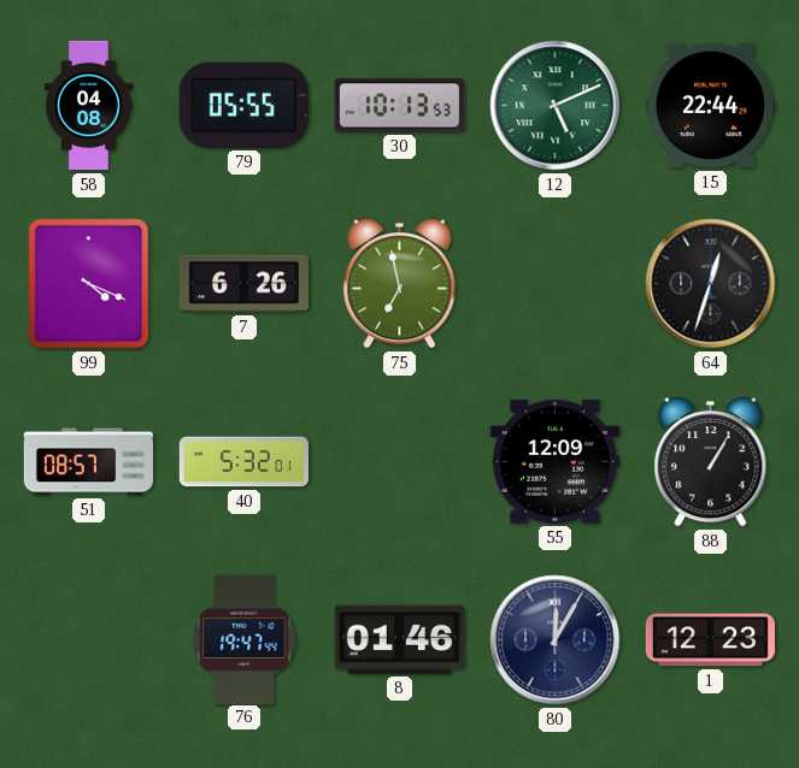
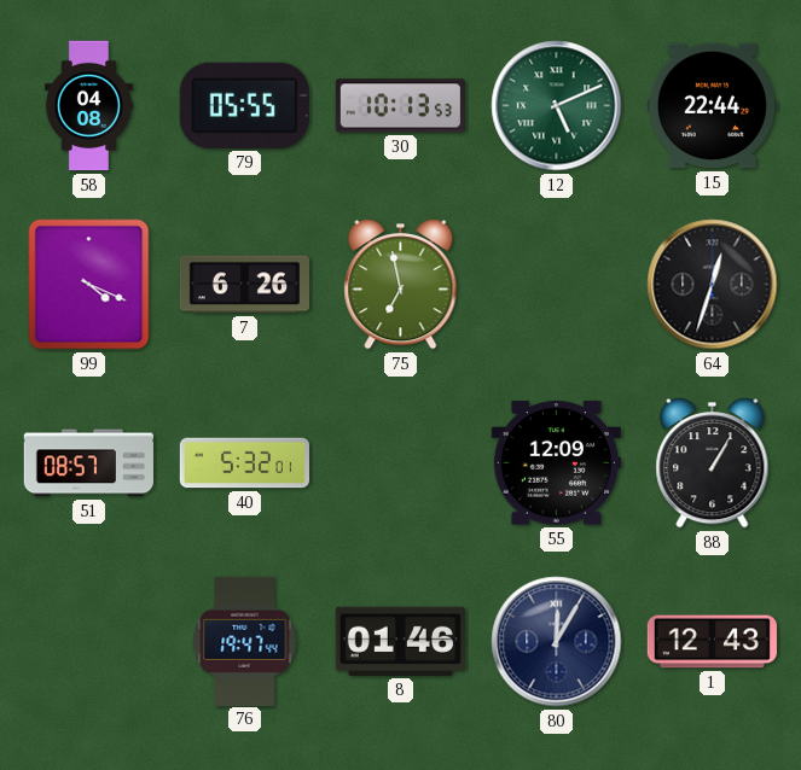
1: 12:23 -> 12:43
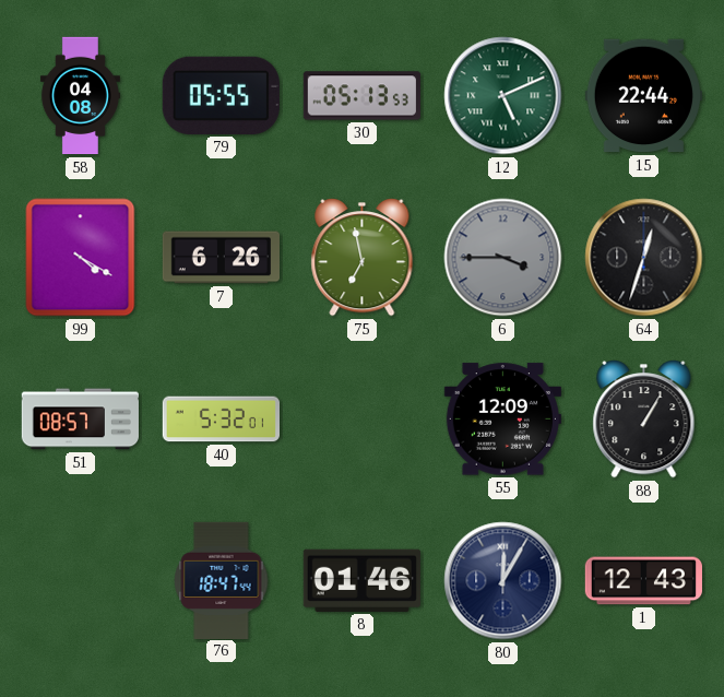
30: 10:13 -> 05:13
99: 4:19 -> 4:20
6: none -> 3:45
76: 19:47 -> 18:47
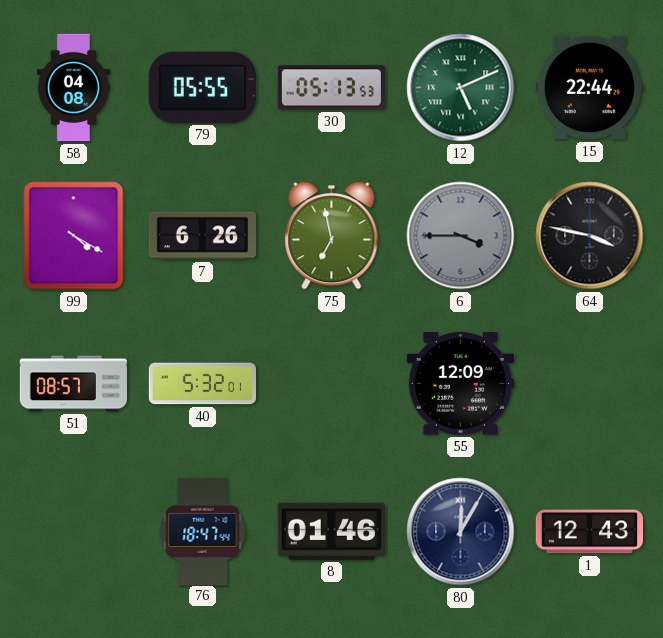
64: 12:33 -> 3:47
88: 1:05 -> none
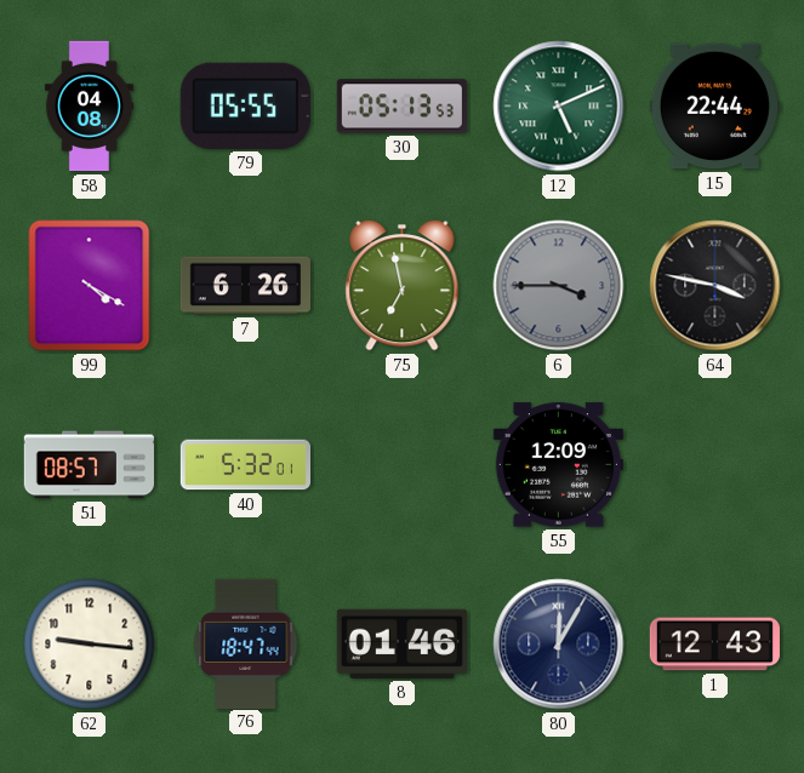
62: none -> 9:16
